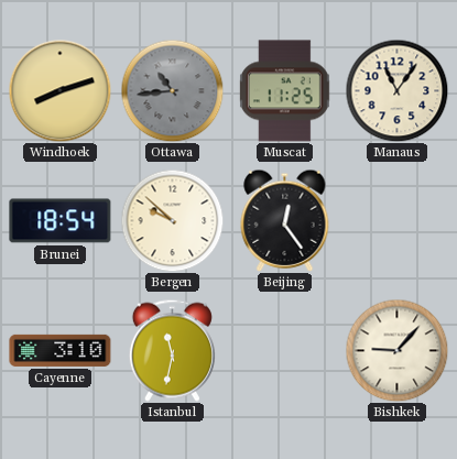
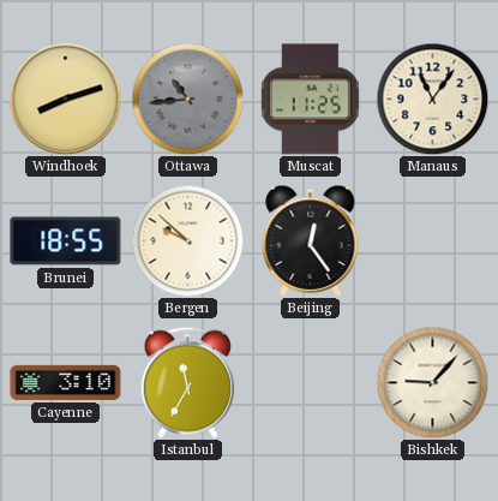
Brunei: 18:54 -> 18:55
Istanbul: 11:32 -> 11:35
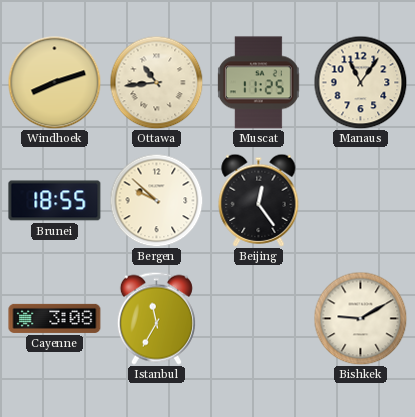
Ottawa dial: grey -> cream
Cayenne: 3:10 -> 3:08
Bishkek: 9:07 -> 9:10
